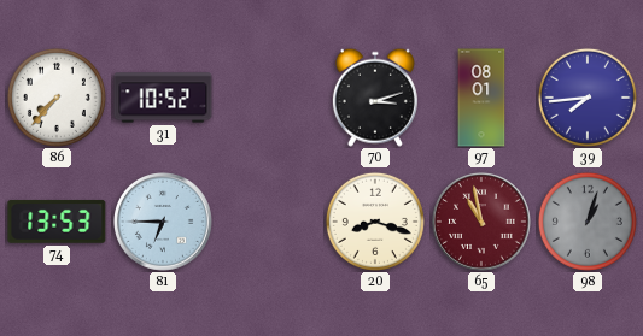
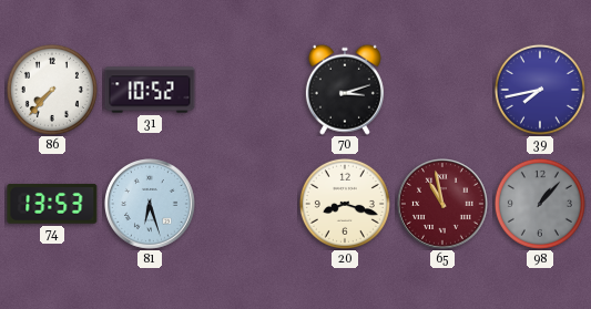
97: 08:01 -> none
39: 7:44 -> 7:43
81: 6:45 -> 6:27
98: 1:03 -> 1:07
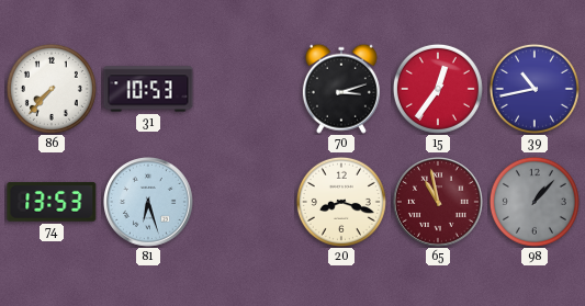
31: 10:52 -> 10:53
15: none -> 12:36
39: 7:43 -> 10:43
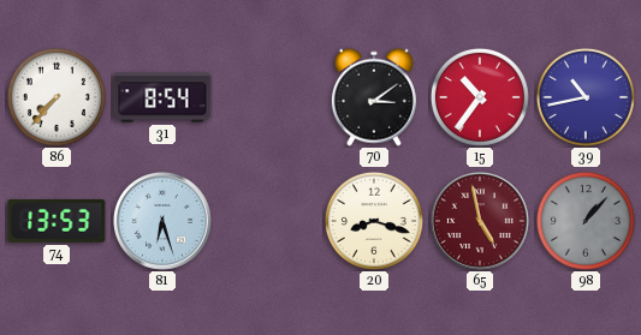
31: 10:53 -> 8:54
70: 3:12 -> 3:09
15: 12:36 -> 10:36
65: 10:58 -> 4:58
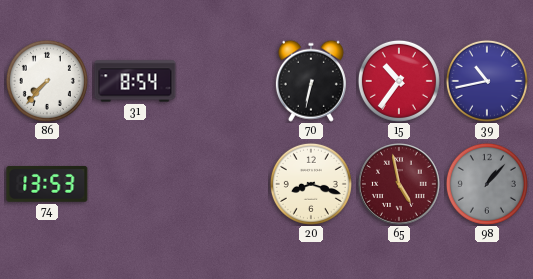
70: 3:09 -> 6:32
81: 6:27 -> none
